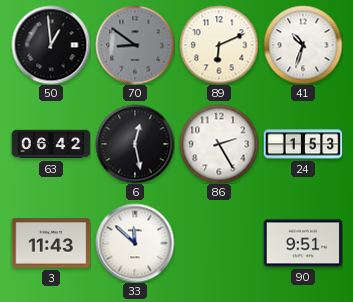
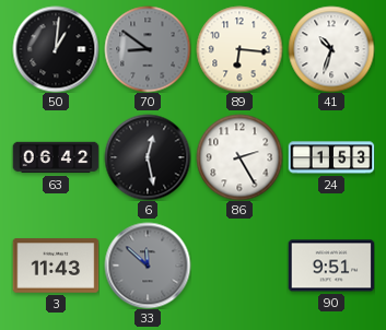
50: 12:59 -> 1:01
89: 6:11 -> 6:16
33 dial: white -> grey
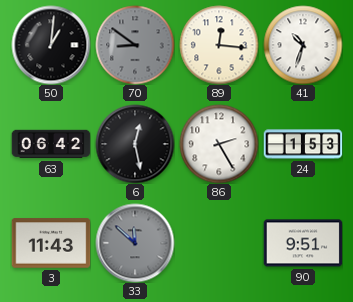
89: 6:16 -> 12:16
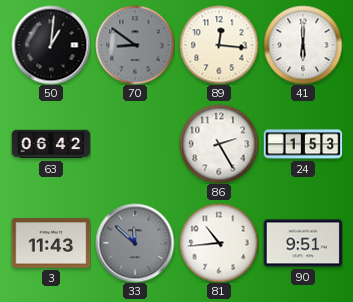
41: 10:33 -> 6:00
6: 12:28 -> none
81: none -> 10:44
